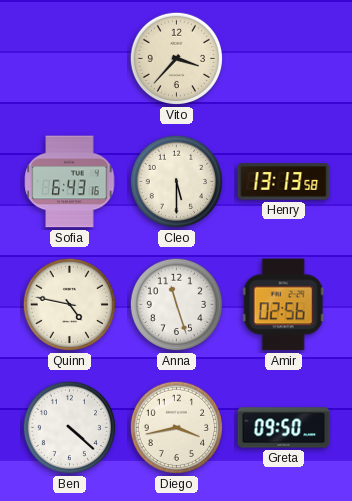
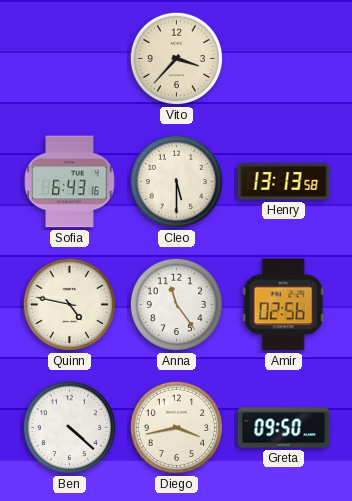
Anna: 11:27 -> 11:24
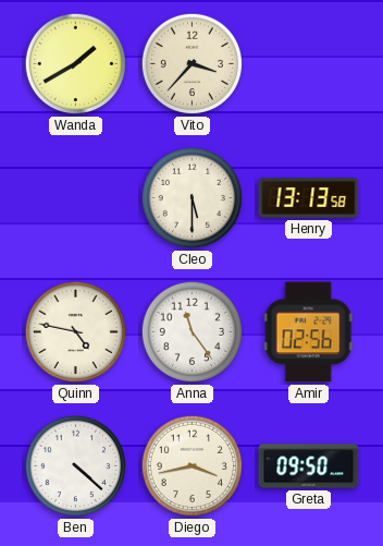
Wanda: none -> 1:40
Sofia: 6:43 -> none
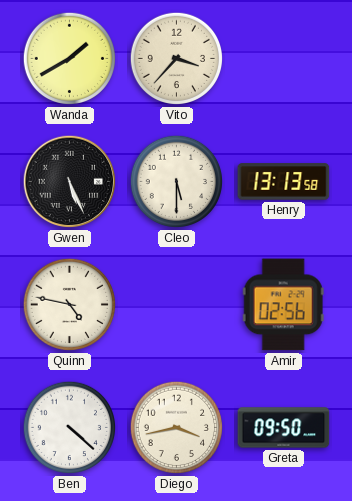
Gwen: none -> 5:26
Anna: 11:24 -> none
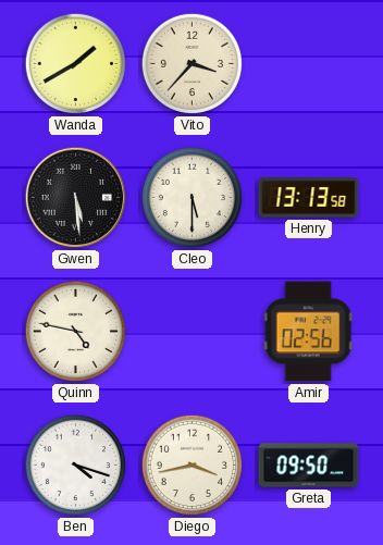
Gwen: 5:26 -> 5:29
Ben: 4:22 -> 4:18
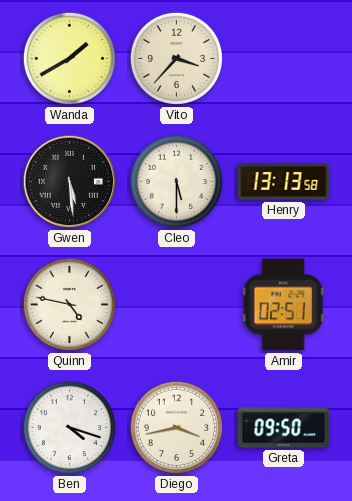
Amir: 02:56 -> 02:51
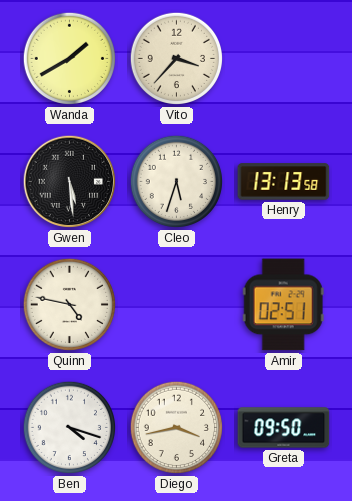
Cleo: 5:30 -> 5:33
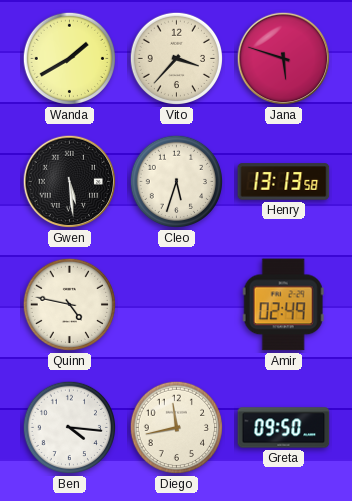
Jana: none -> 5:48
Amir: 02:51 -> 02:49
Ben: 4:18 -> 4:16
Diego: 3:43 -> 11:43
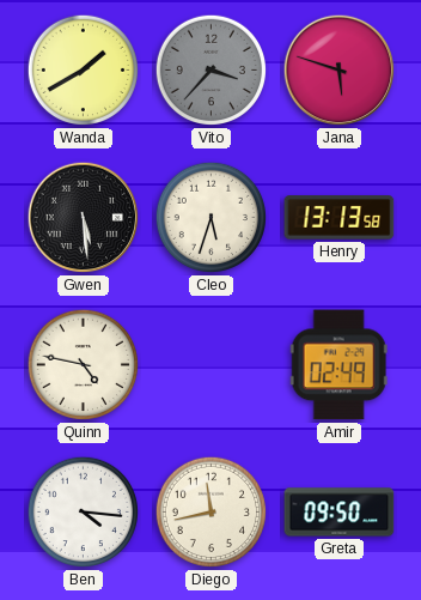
Vito dial: cream -> grey
